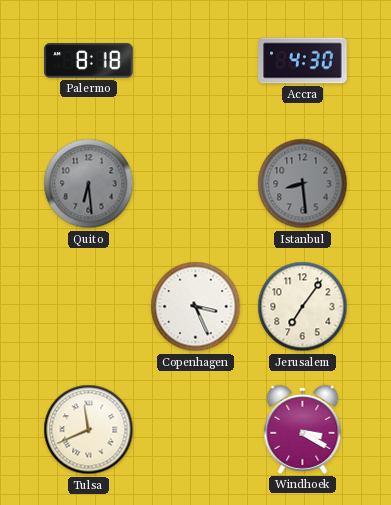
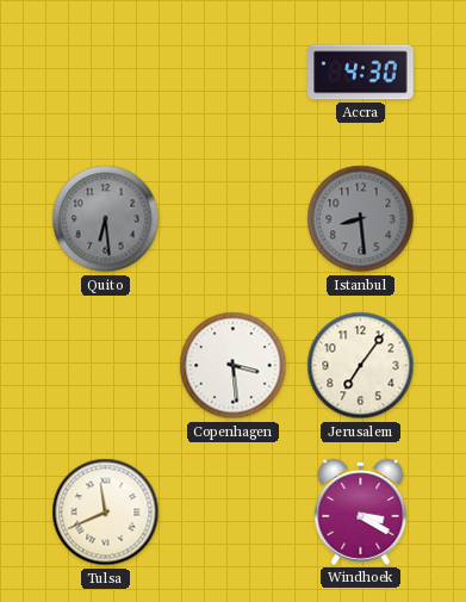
Palermo: 8:18 -> none
Copenhagen: 3:26 -> 3:29
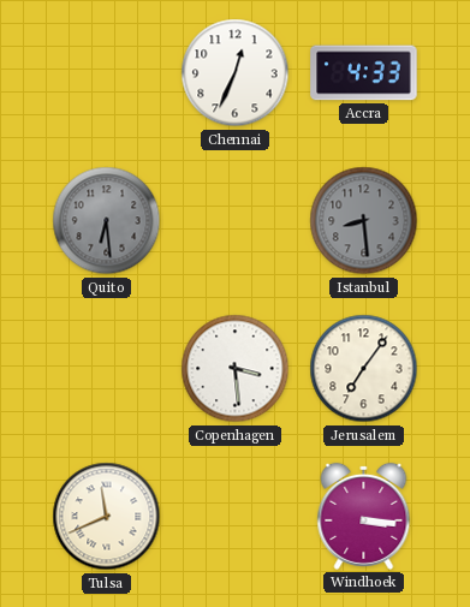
Chennai: none -> 12:34
Accra: 4:30 -> 4:33
Windhoek: 3:20 -> 3:16
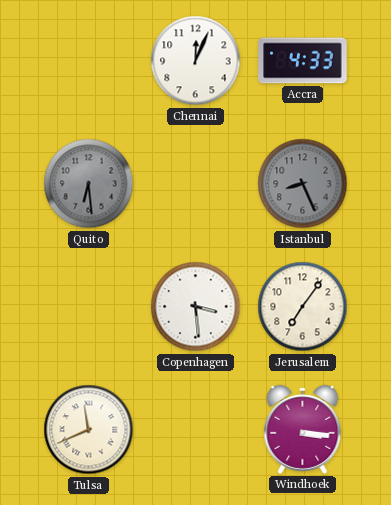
Chennai: 12:34 -> 12:04
Istanbul: 8:29 -> 8:26
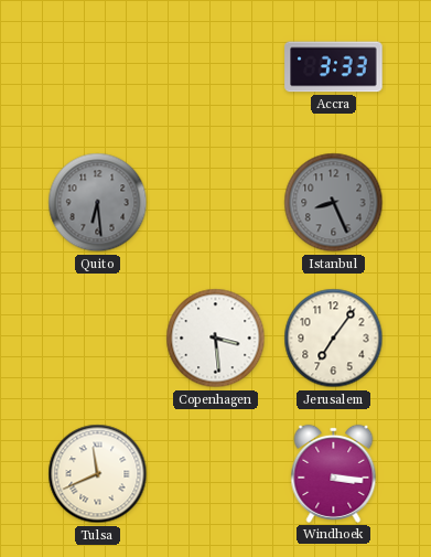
Chennai: 12:04 -> none
Accra: 4:33 -> 3:33
